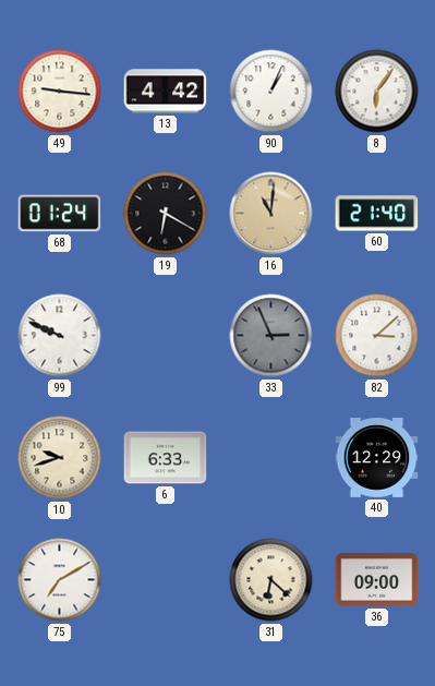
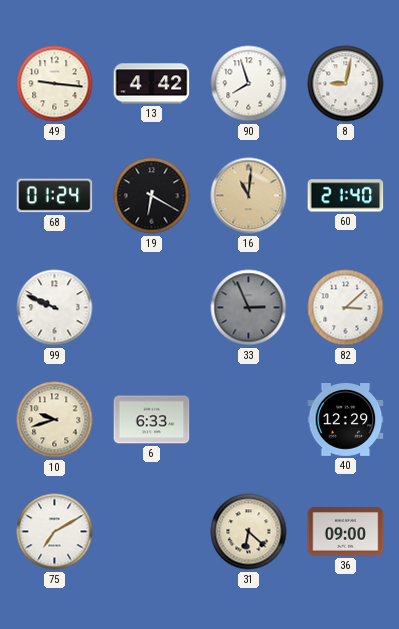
90: 1:04 -> 7:57
8: 6:06 -> 9:02
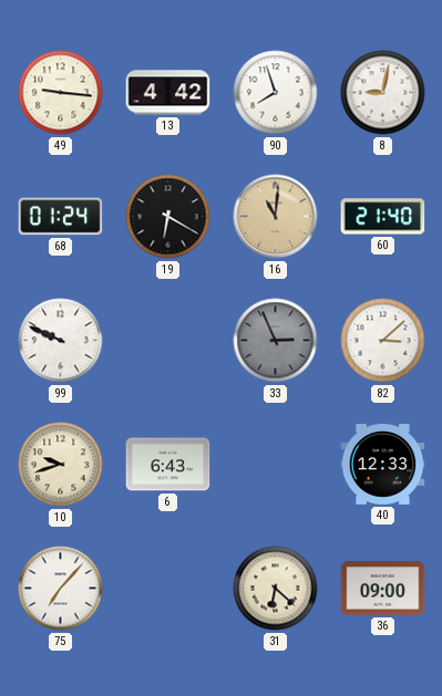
6: 6:33 -> 6:43
40: 12:29 -> 12:33
75: 7:10 -> 7:07
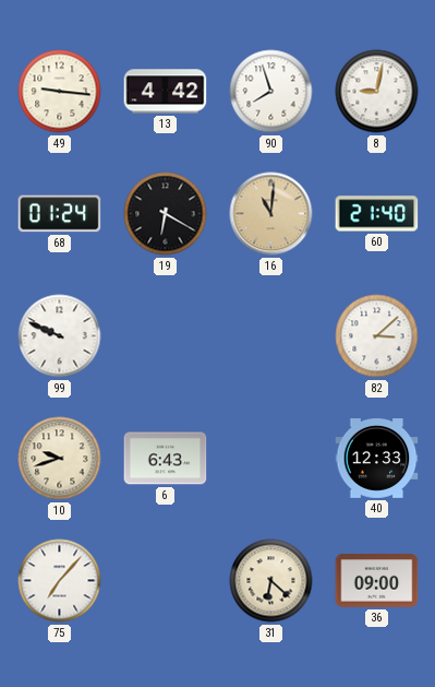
33: 2:56 -> none
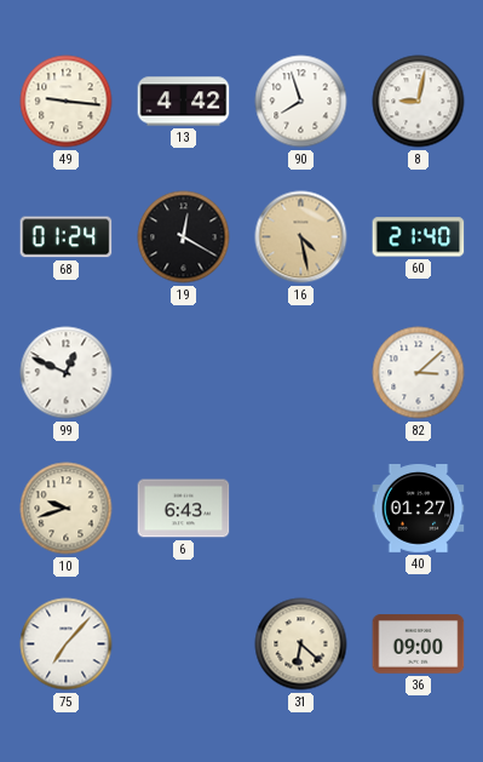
19: 6:20 -> 12:20
16: 11:01 -> 4:28
99: 9:49 -> 12:49
40: 12:33 -> 01:27
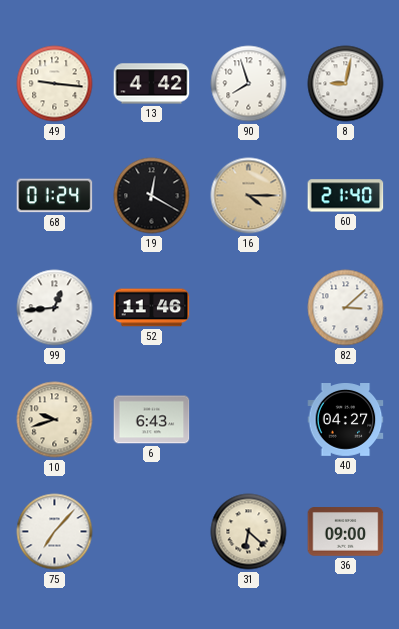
16: 4:28 -> 4:15
99: 12:49 -> 12:44
52: none -> 11:46
40: 01:27 -> 04:27
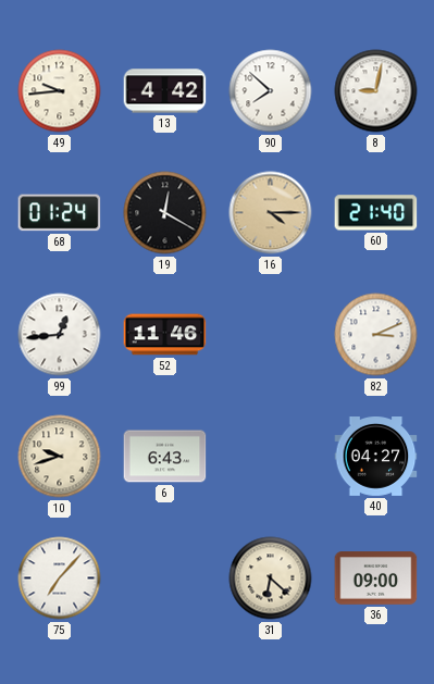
49: 9:16 -> 9:44
90: 7:57 -> 7:52
82: 3:08 -> 3:11
